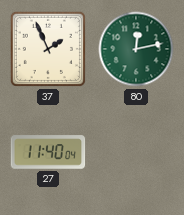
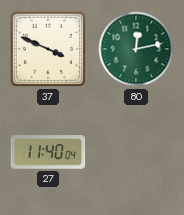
37: 1:56 -> 3:49
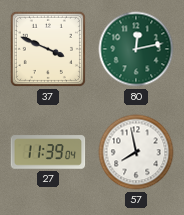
27: 11:40 -> 11:39
57: none -> 7:58
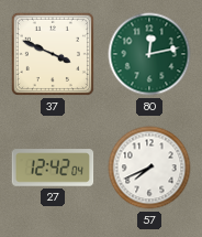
27: 11:39 -> 12:42
57: 7:58 -> 7:41
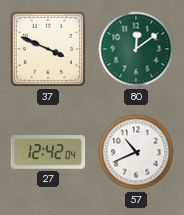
80: 12:13 -> 12:09
57: 7:41 -> 10:41
